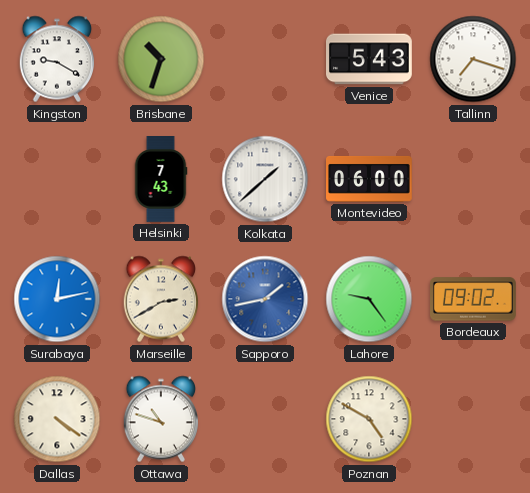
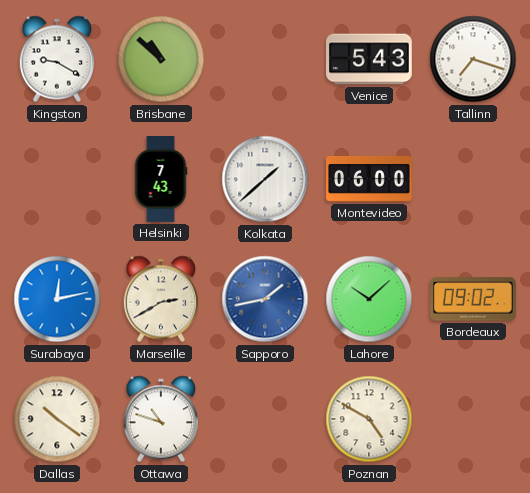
Brisbane: 10:33 -> 10:52
Lahore: 9:24 -> 10:08
Dallas: 4:21 -> 10:21
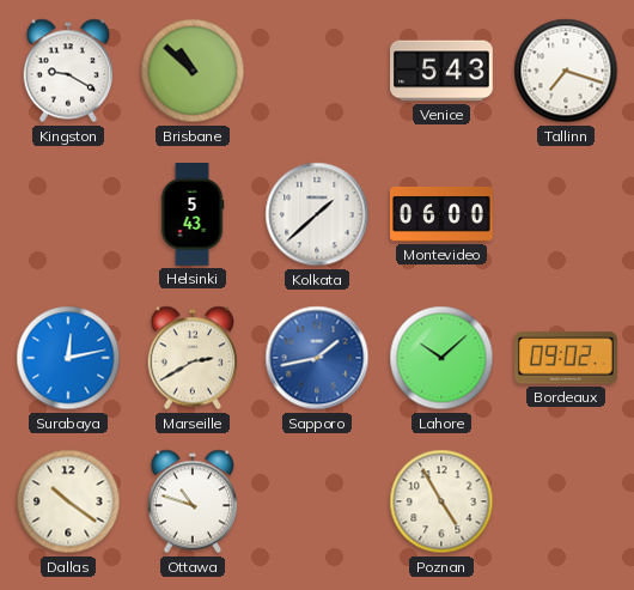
Helsinki: 7:43 -> 5:43
Poznan: 4:50 -> 4:55
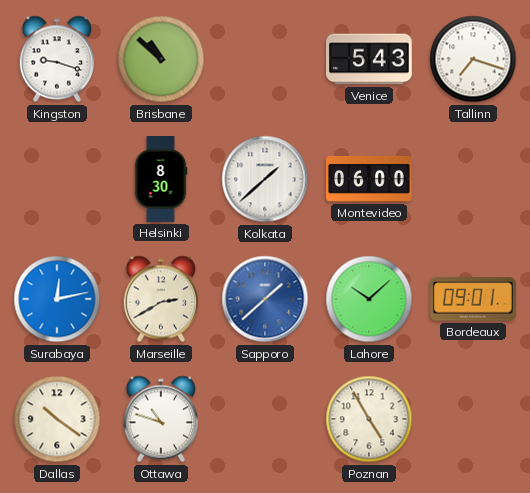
Kingston: 9:20 -> 9:18
Helsinki: 5:43 -> 8:30
Sapporo: 1:43 -> 1:38
Bordeaux: 09:02 -> 09:01
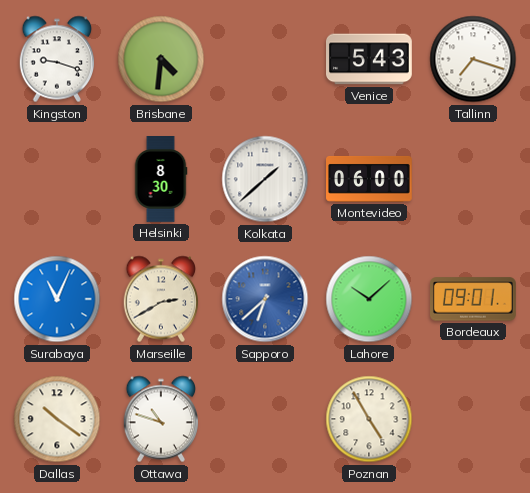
Brisbane: 10:52 -> 4:31
Surabaya: 12:13 -> 11:04
Sapporo: 1:38 -> 6:38
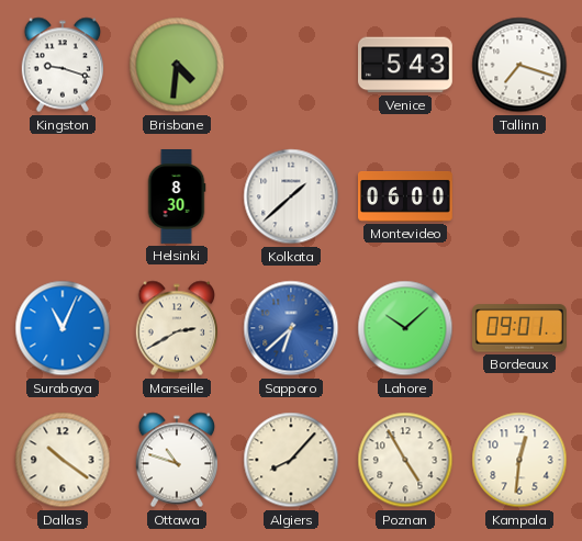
Algiers: none -> 8:07
Kampala: none -> 12:31
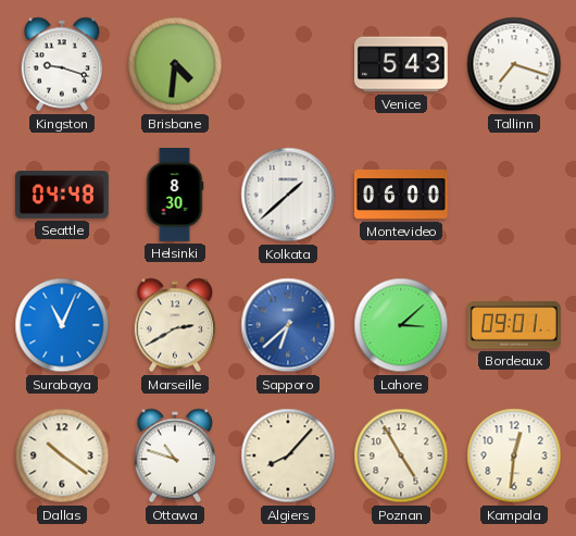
Seattle: none -> 04:48
Lahore: 10:08 -> 3:08
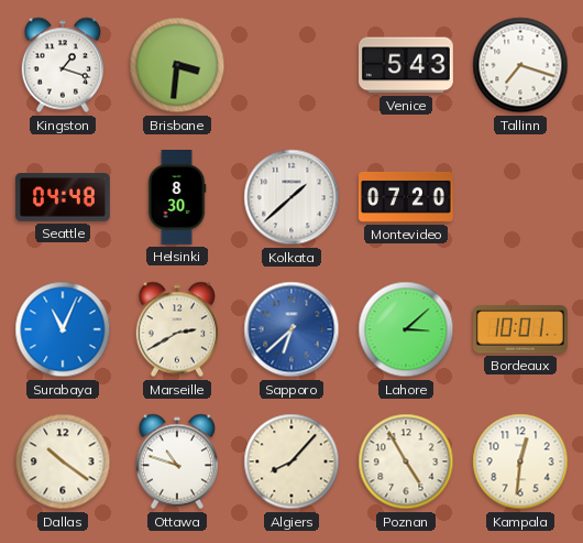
Kingston: 9:18 -> 1:18
Brisbane: 4:31 -> 3:31
Montevideo: 06:00 -> 07:20
Bordeaux: 09:01 -> 10:01
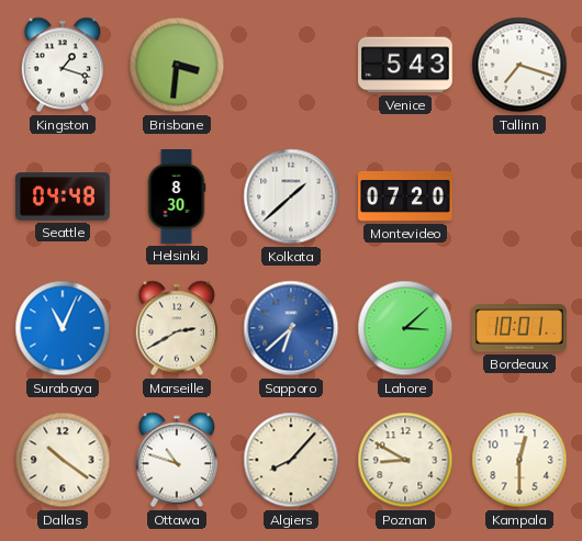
Poznan: 4:55 -> 8:50
Kampala: 12:31 -> 12:30
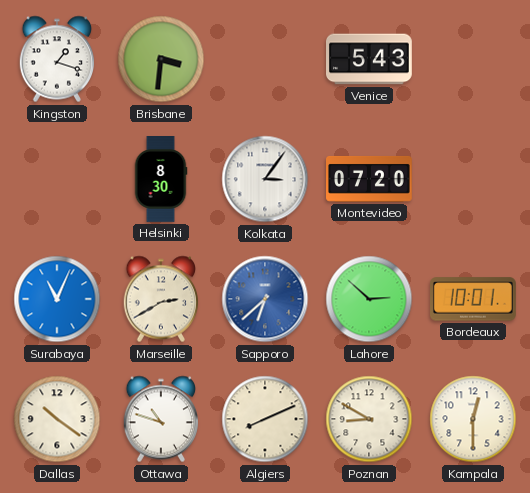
Tallinn: 7:18 -> none
Seattle: 04:48 -> none
Kolkata: 1:38 -> 3:06
Lahore: 3:08 -> 2:52
Algiers: 8:07 -> 8:11
